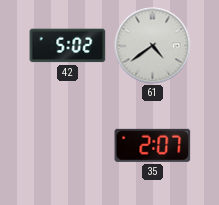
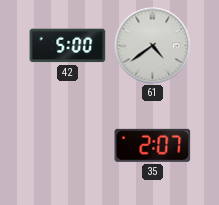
42: 5:02 -> 5:00
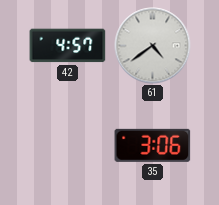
42: 5:00 -> 4:57
35: 2:07 -> 3:06
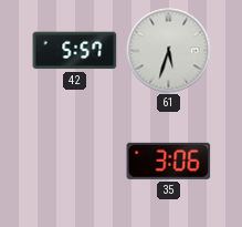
42: 4:57 -> 5:57
61: 4:39 -> 5:33
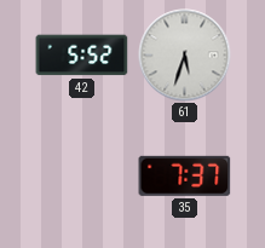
42: 5:57 -> 5:52
35: 3:06 -> 7:37
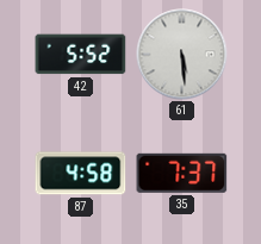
61: 5:33 -> 5:29
87: none -> 4:58
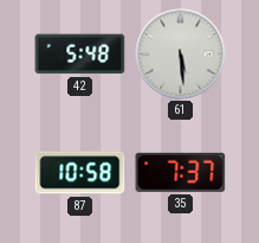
42: 5:52 -> 5:48
87: 4:58 -> 10:58
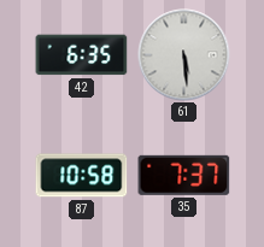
42: 5:48 -> 6:35
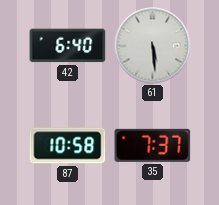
42: 6:35 -> 6:40
